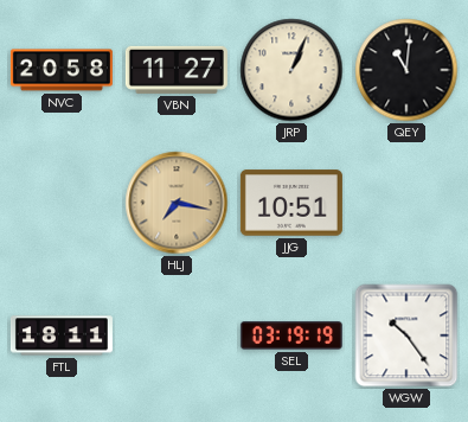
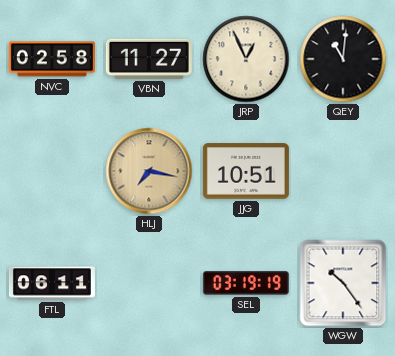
NVC: 20:58 -> 02:58
JRP: 1:04 -> 12:56
FTL: 18:11 -> 06:11
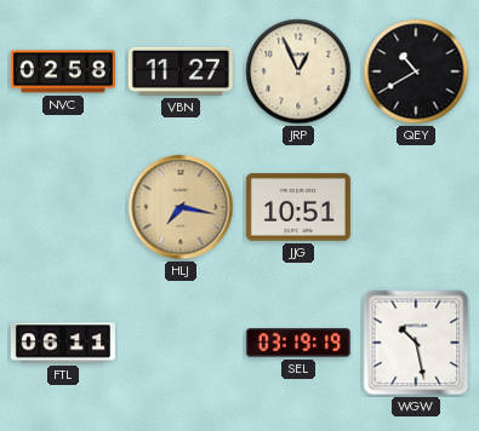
QEY: 11:01 -> 10:40
WGW: 10:24 -> 10:28
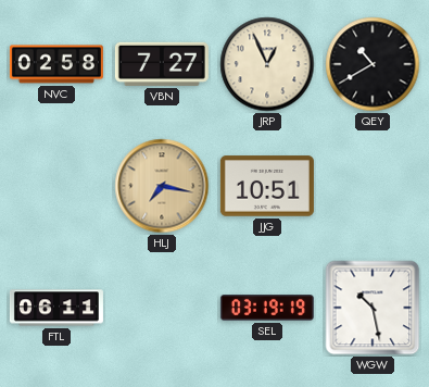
VBN: 11:27 -> 7:27
